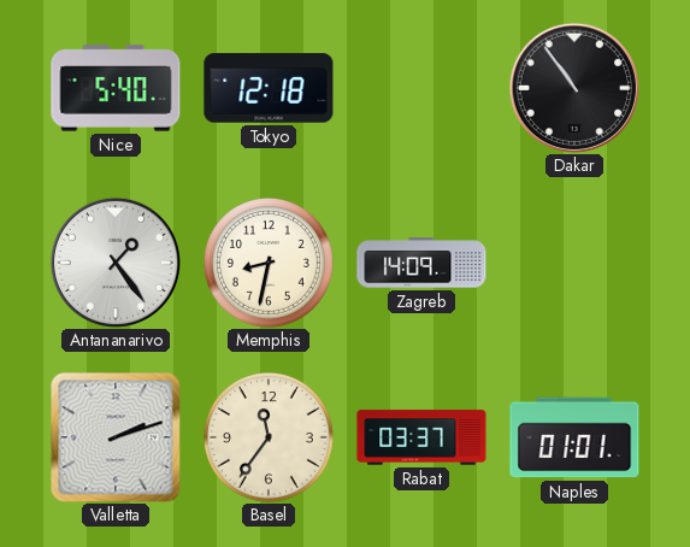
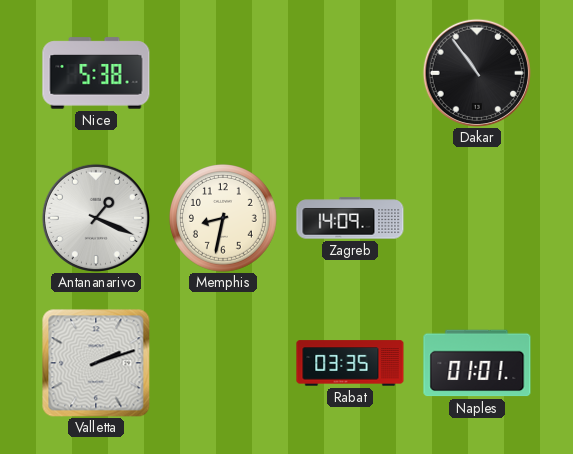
Nice: 5:40 -> 5:38
Tokyo: 12:18 -> none
Antananarivo: 1:24 -> 1:19
Basel: 11:36 -> none
Rabat: 03:37 -> 03:35
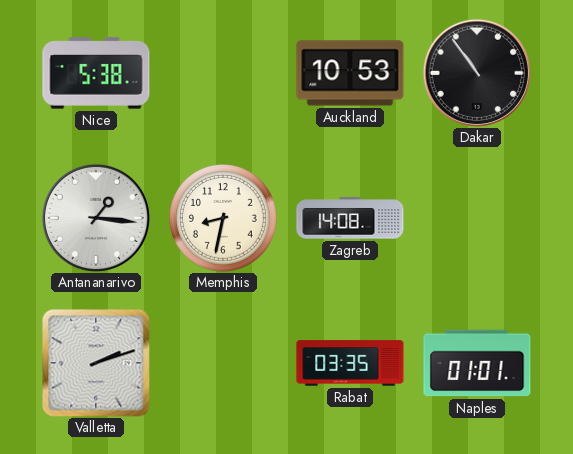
Auckland: none -> 10:53
Antananarivo: 1:19 -> 1:16
Zagreb: 14:09 -> 14:08
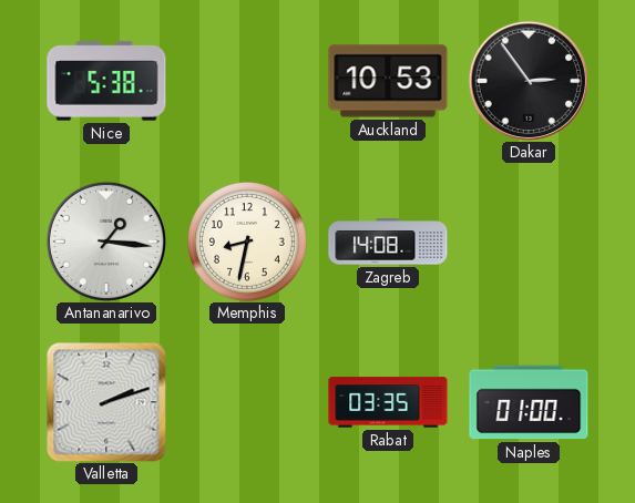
Dakar: 10:54 -> 2:54
Naples: 01:01 -> 01:00
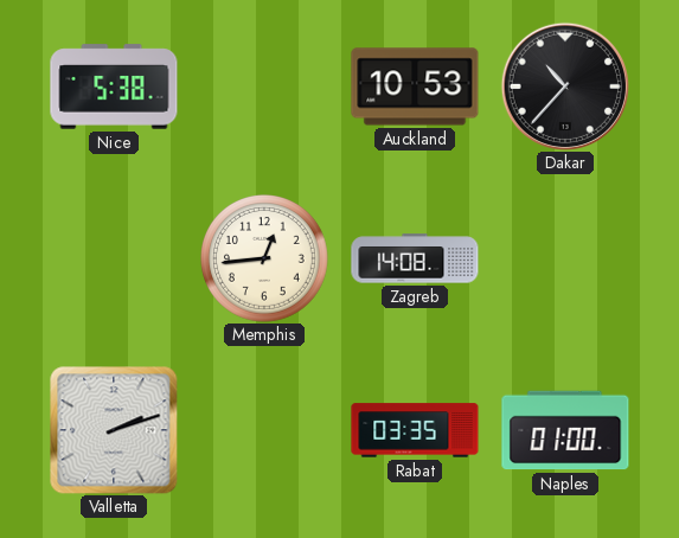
Dakar: 2:54 -> 10:37
Antananarivo: 1:16 -> none
Memphis: 8:32 -> 12:44
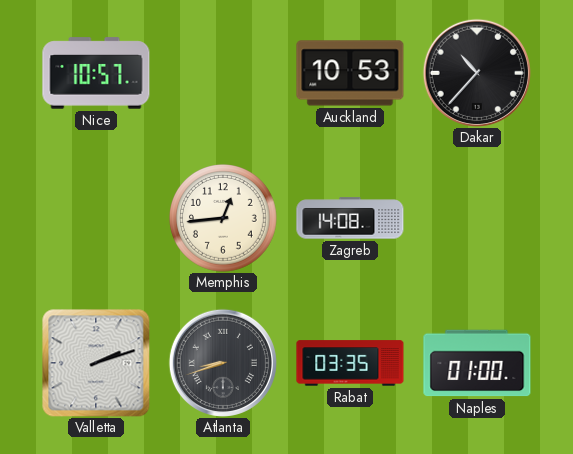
Nice: 5:38 -> 10:57
Atlanta: none -> 8:42
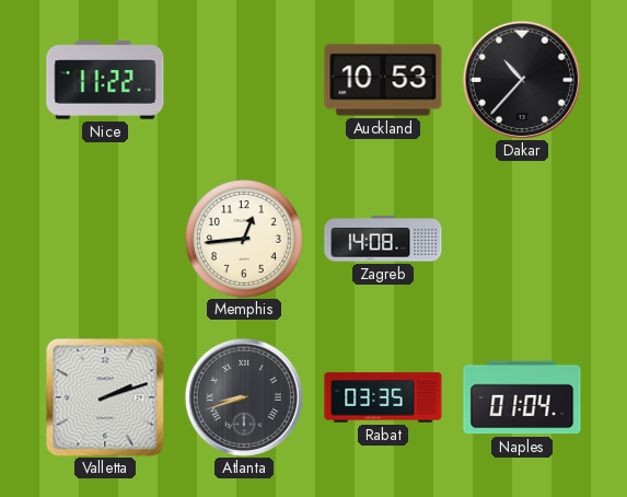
Nice: 10:57 -> 11:22
Naples: 01:00 -> 01:04
